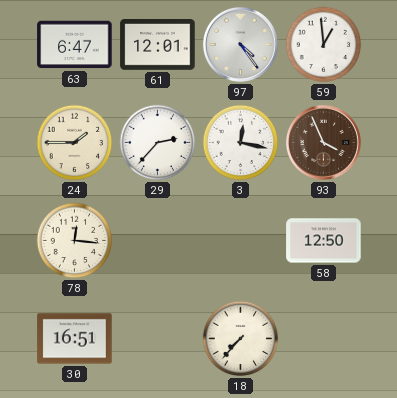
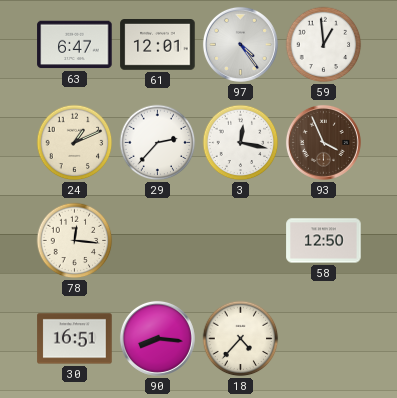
24: 1:45 -> 1:11
90: none -> 8:16
18: 7:37 -> 4:37
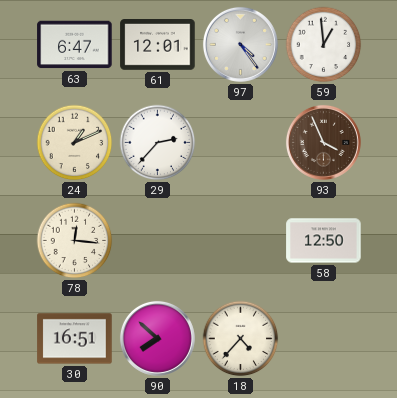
3: 12:17 -> none
90: 8:16 -> 7:52
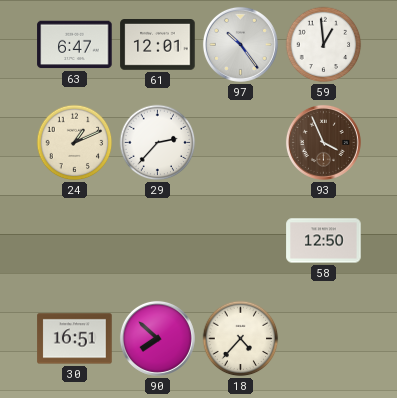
97: 4:24 -> 10:24
78: 12:16 -> none
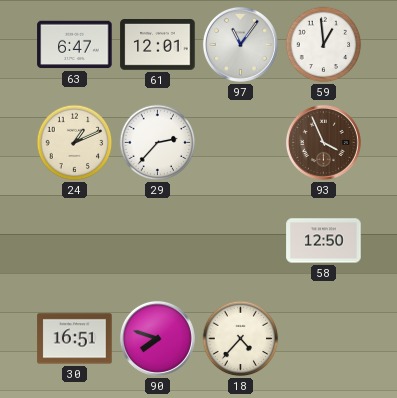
97: 10:24 -> 11:06
90: 7:52 -> 7:48
